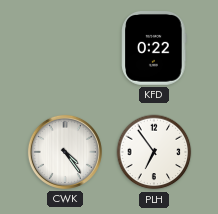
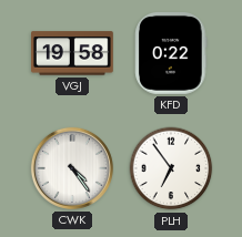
VGJ: none -> 19:58
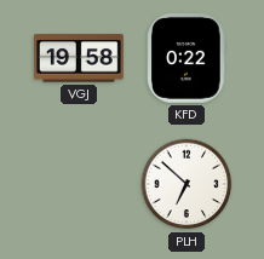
CWK: 4:24 -> none
PLH: 6:54 -> 6:52
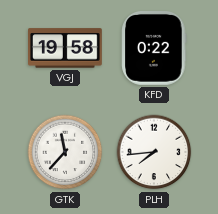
GTK: none -> 11:37
PLH: 6:52 -> 7:44
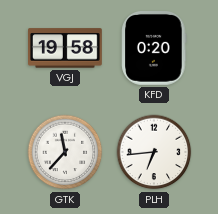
KFD: 0:22 -> 0:20
PLH: 7:44 -> 6:44
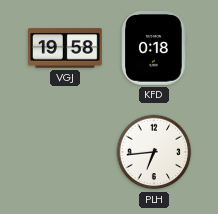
KFD: 0:20 -> 0:18
GTK: 11:37 -> none
